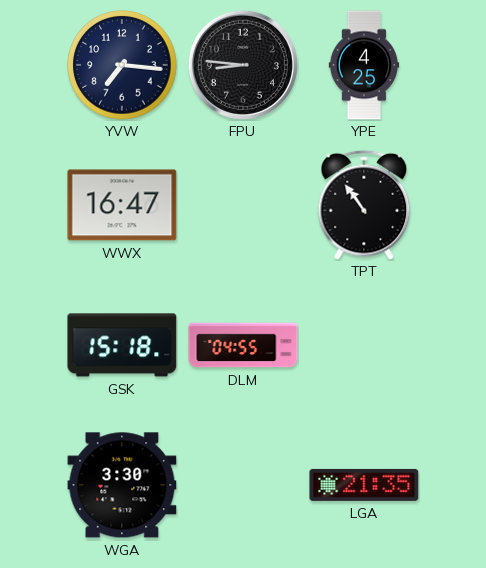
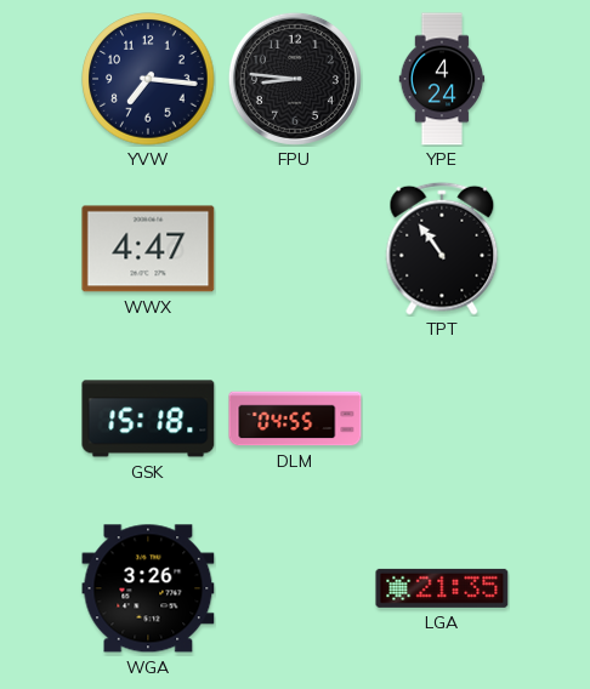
YPE: 4:25 -> 4:24
WWX: 16:47 -> 4:47
WGA: 3:30 -> 3:26
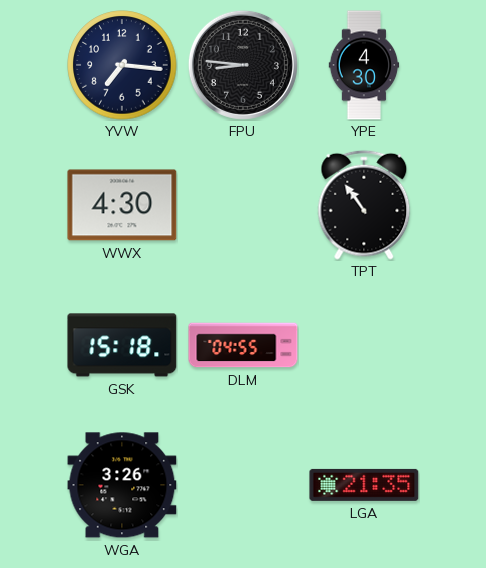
YPE: 4:24 -> 4:30
WWX: 4:47 -> 4:30
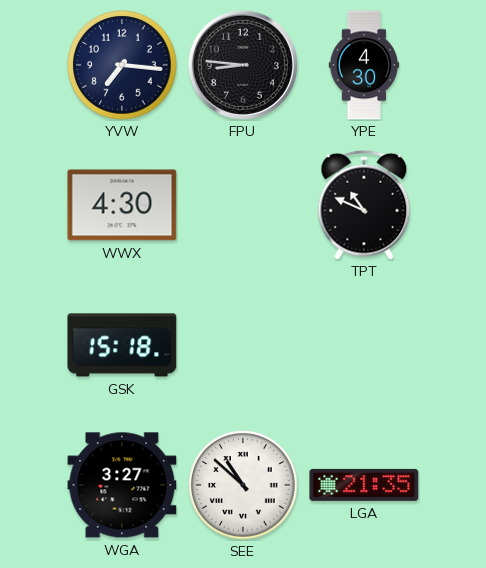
TPT: 10:54 -> 10:49
DLM: 04:55 -> none
WGA: 3:26 -> 3:27
SEE: none -> 10:52
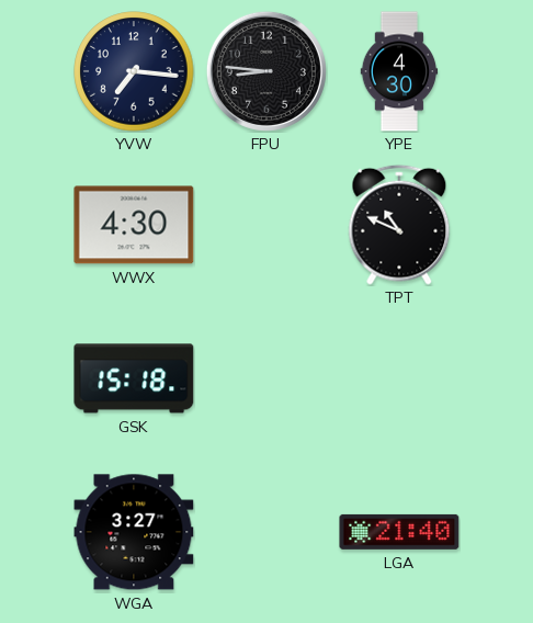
SEE: 10:52 -> none
LGA: 21:35 -> 21:40
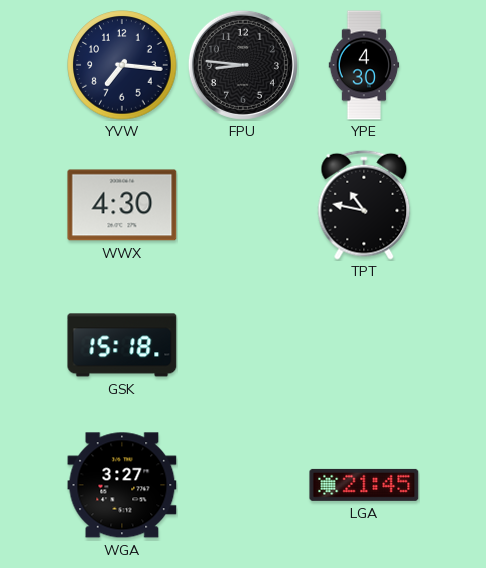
TPT: 10:49 -> 10:47
LGA: 21:40 -> 21:45
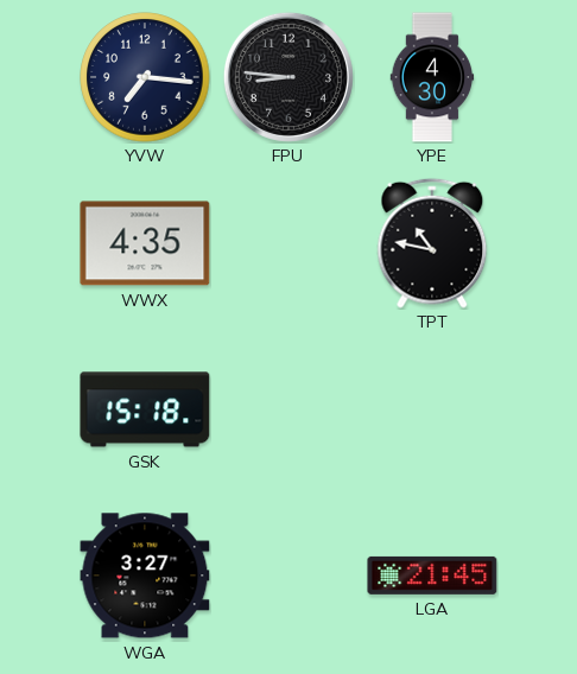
WWX: 4:30 -> 4:35
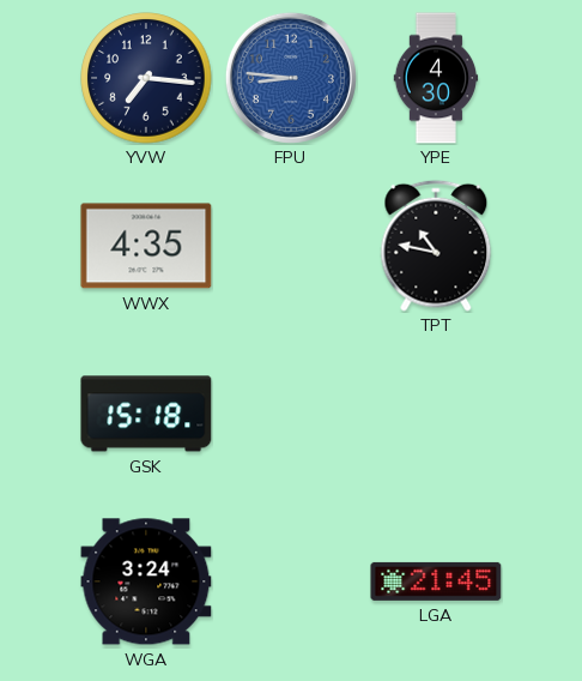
FPU dial: black -> blue
WGA: 3:27 -> 3:24
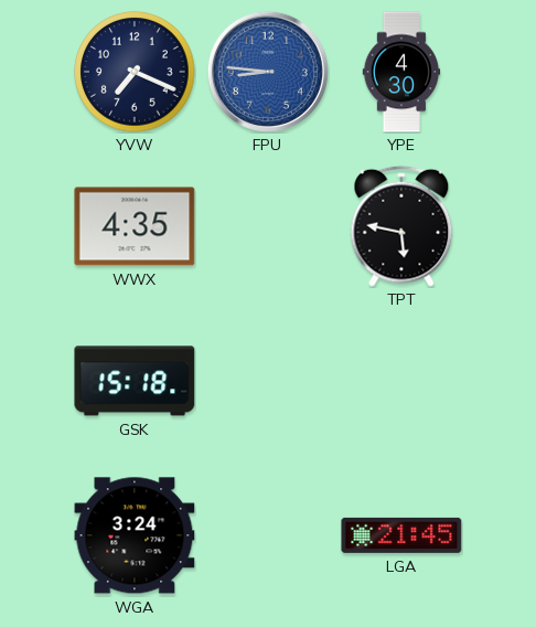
YVW: 7:16 -> 7:19
TPT: 10:47 -> 5:47
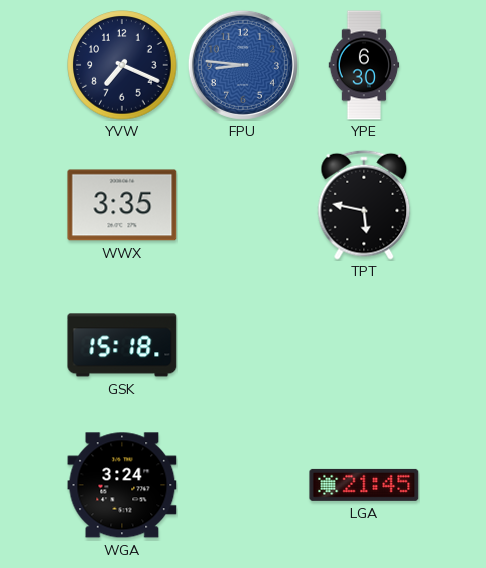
YPE: 4:30 -> 6:30
WWX: 4:35 -> 3:35
